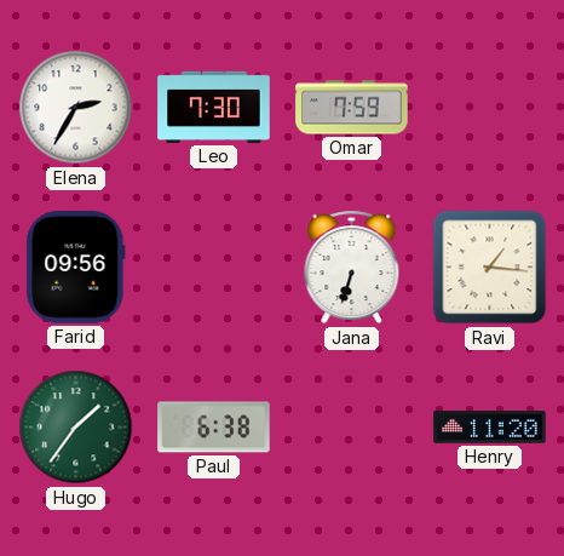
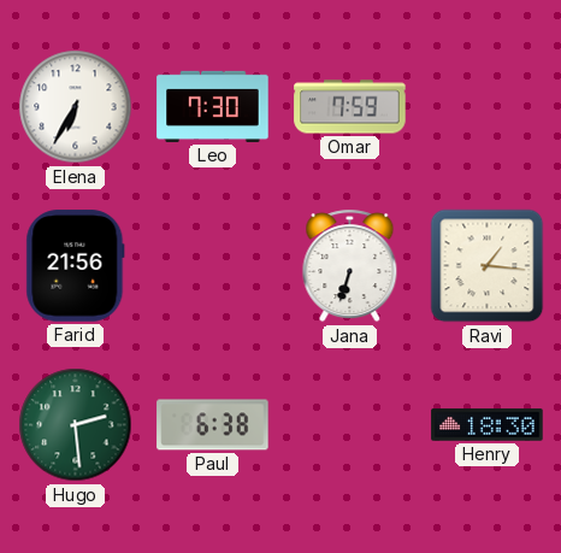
Elena: 2:35 -> 6:35
Farid: 09:56 -> 21:56
Hugo: 1:36 -> 2:29
Henry: 11:20 -> 18:30
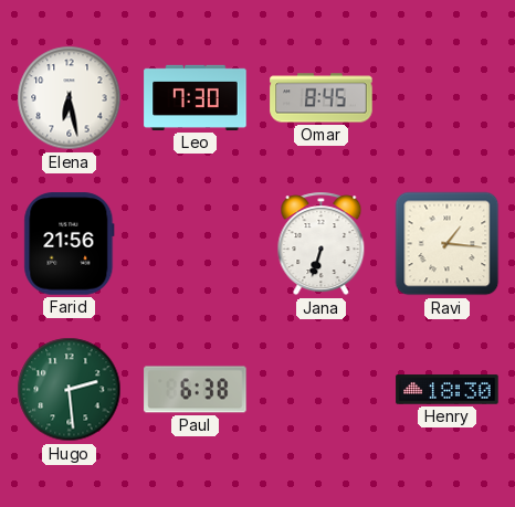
Elena: 6:35 -> 6:28
Omar: 7:59 -> 8:45
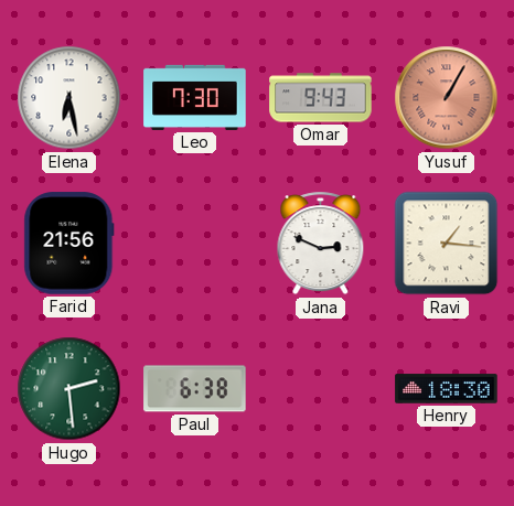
Omar: 8:45 -> 9:43
Yusuf: none -> 1:05
Jana: 6:33 -> 2:49
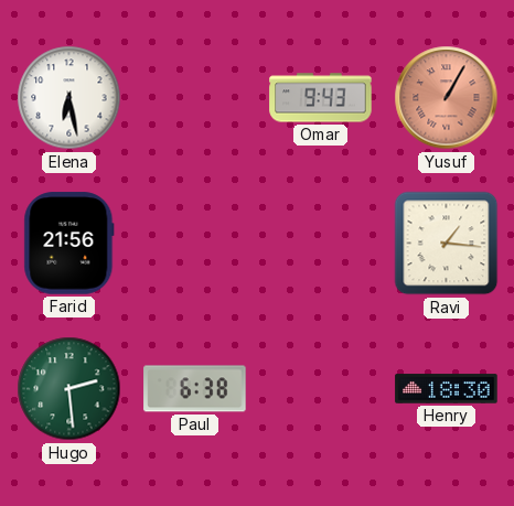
Leo: 7:30 -> none
Jana: 2:49 -> none
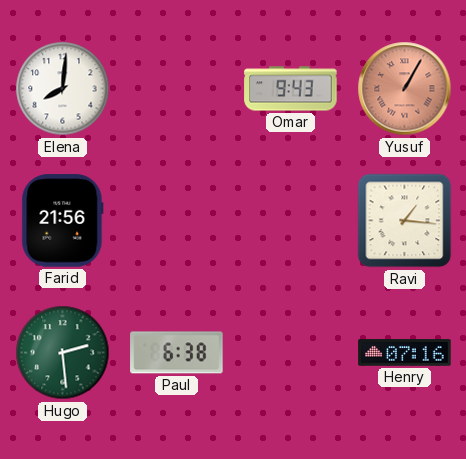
Elena: 6:28 -> 8:01
Henry: 18:30 -> 07:16
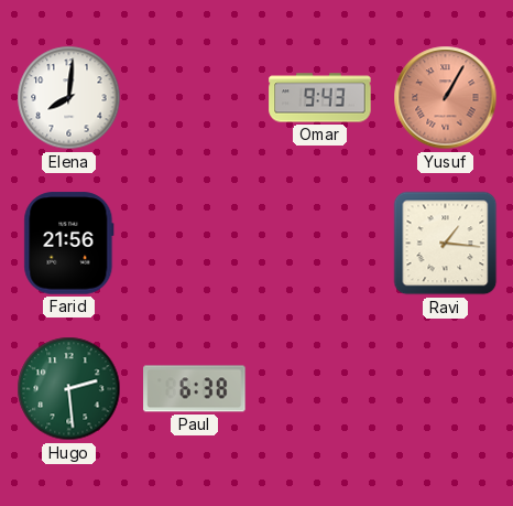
Henry: 07:16 -> none
